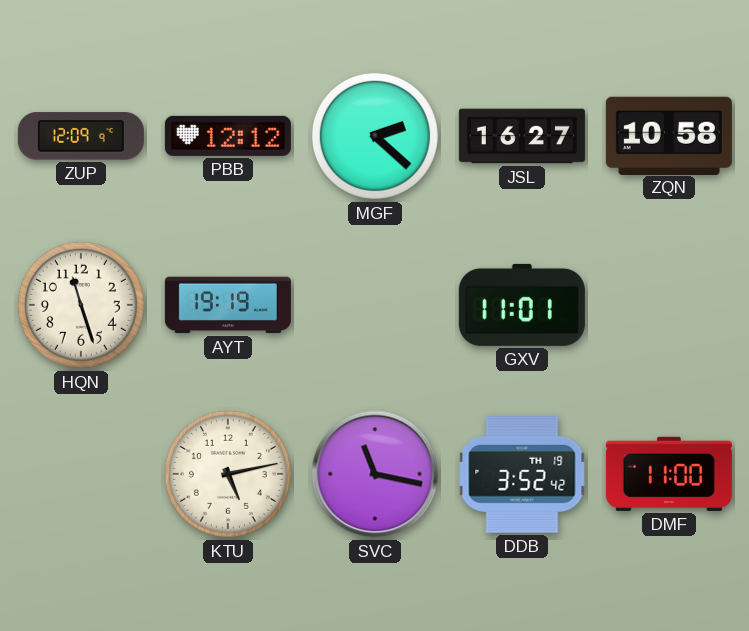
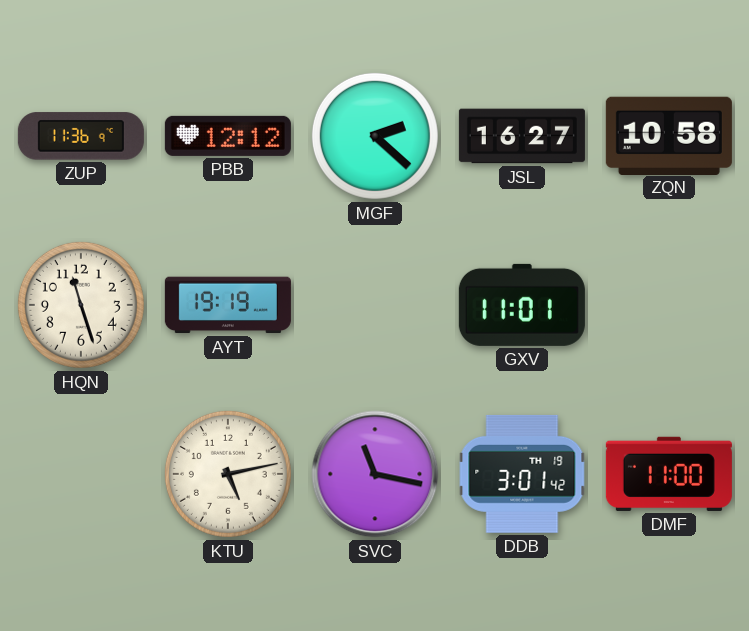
ZUP: 12:09 -> 11:36
DDB: 3:52 -> 3:01
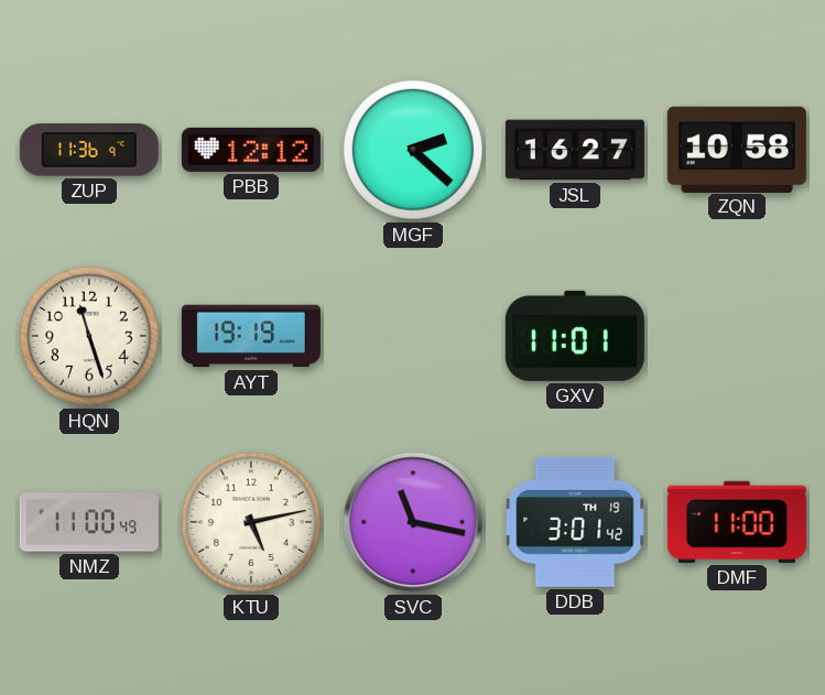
NMZ: none -> 11:00
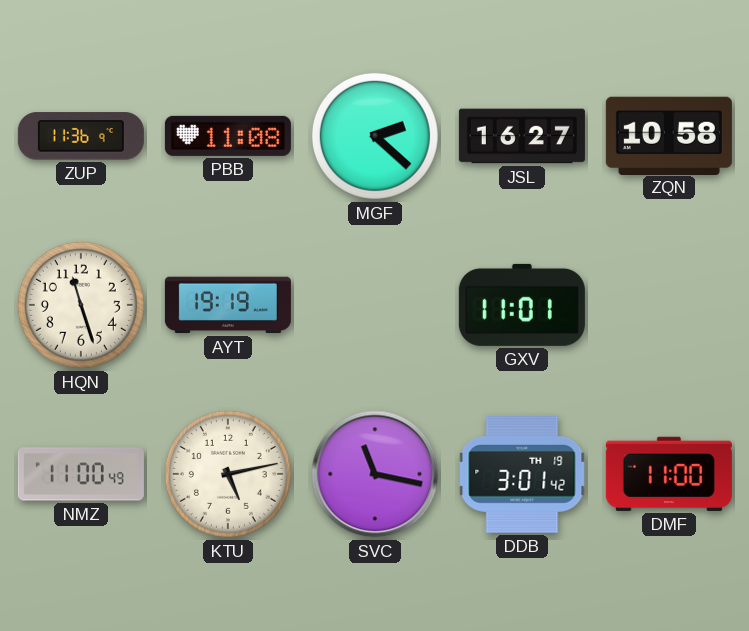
PBB: 12:12 -> 11:08
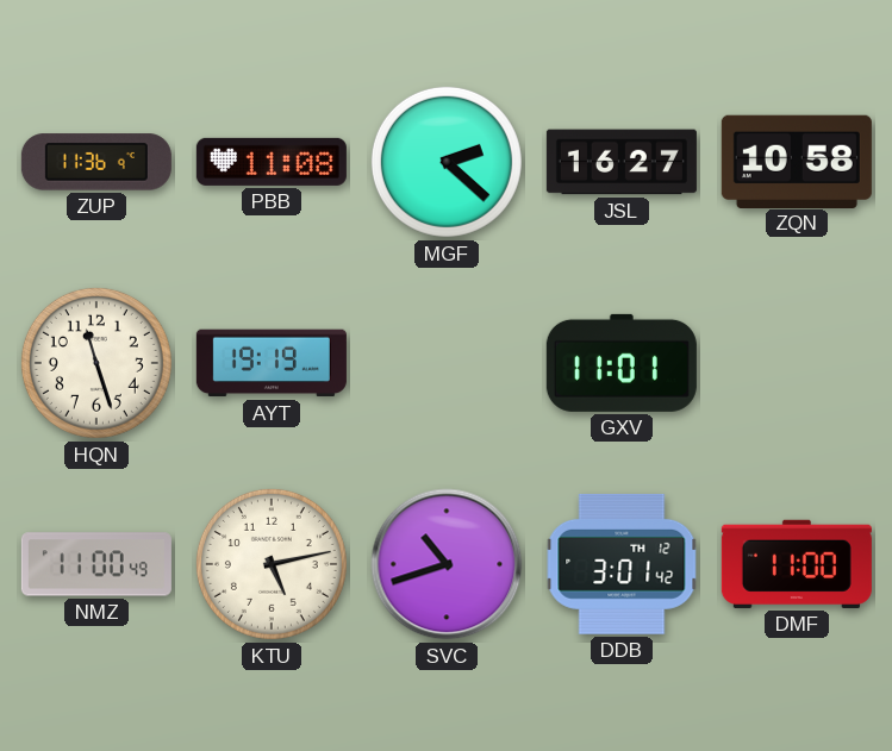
SVC: 11:17 -> 10:42
DDB date: TH 19 -> TH 12
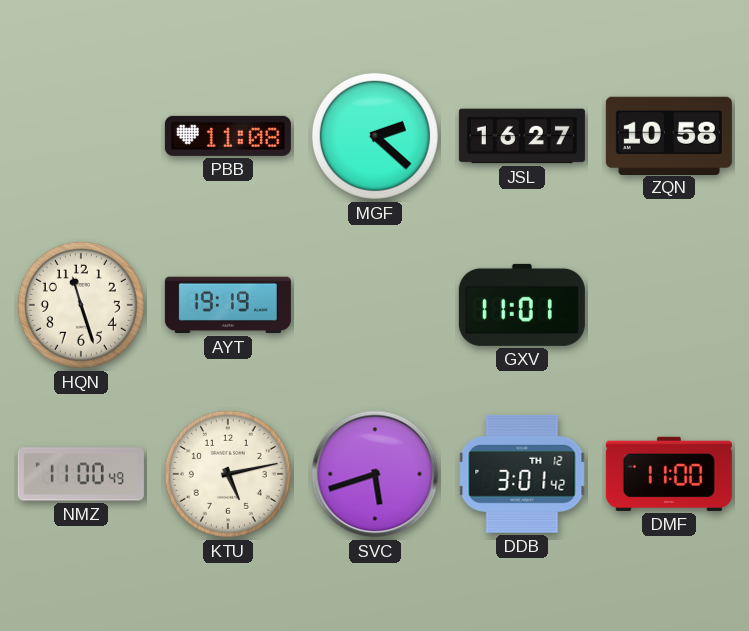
ZUP: 11:36 -> none
SVC: 10:42 -> 5:42
